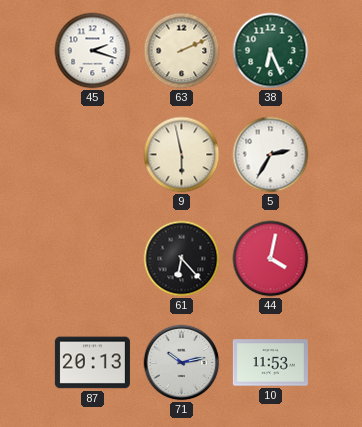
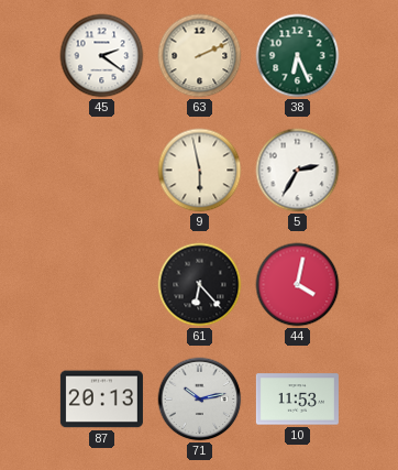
45: 2:18 -> 2:21
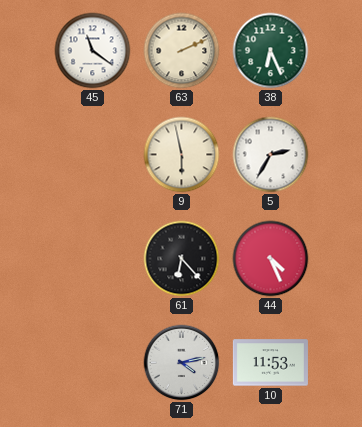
45: 2:21 -> 11:21
44: 4:02 -> 4:26
87: 20:13 -> none
71: 10:13 -> 4:13
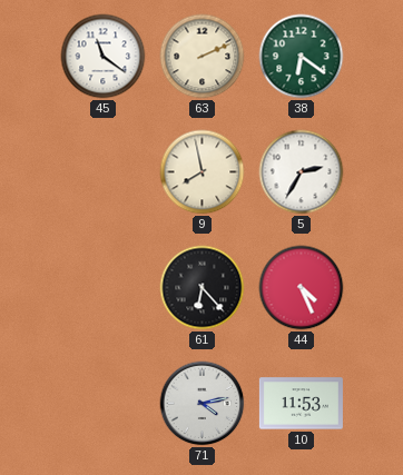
38: 6:26 -> 6:21
9: 5:58 -> 7:58
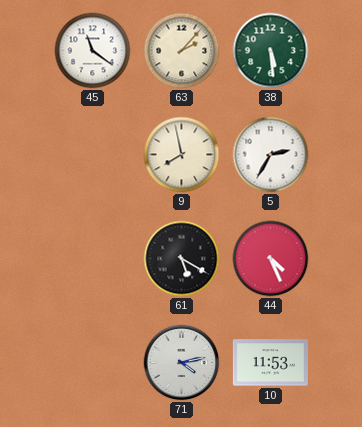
63: 2:11 -> 2:07
38: 6:21 -> 5:29
61: 6:23 -> 5:20
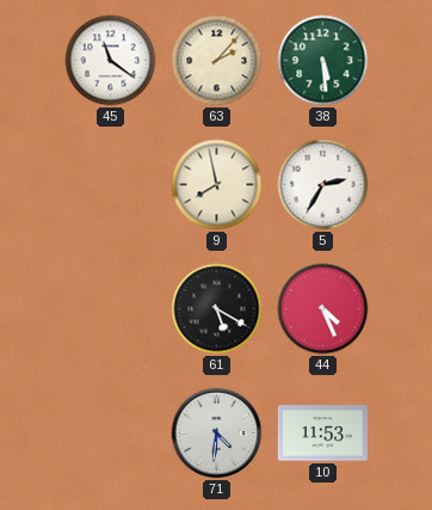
71: 4:13 -> 4:31
